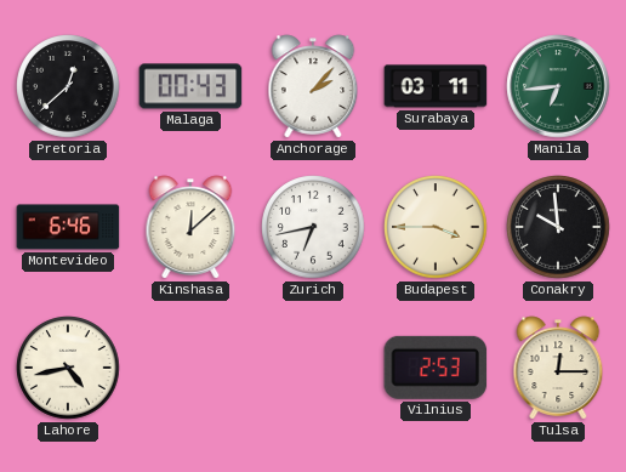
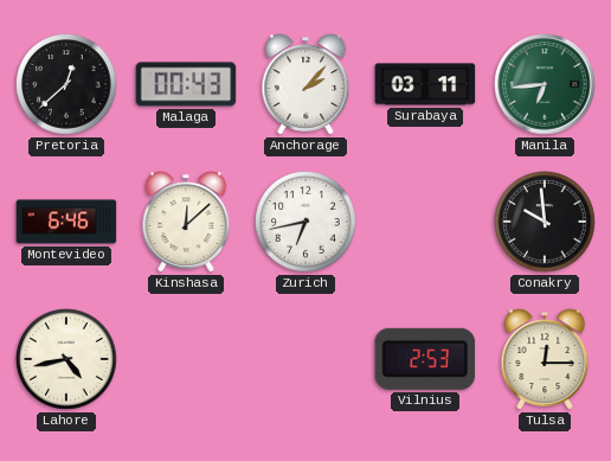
Budapest: 3:45 -> none
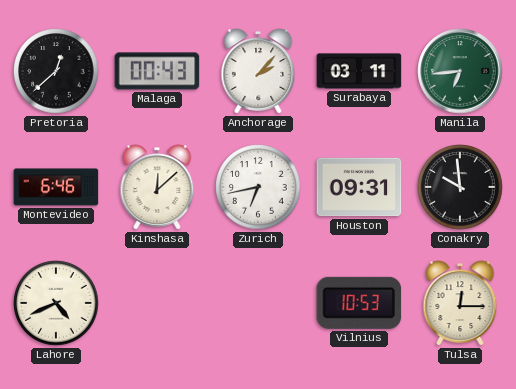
Houston: none -> 09:31
Lahore: 4:43 -> 4:41
Vilnius: 2:53 -> 10:53
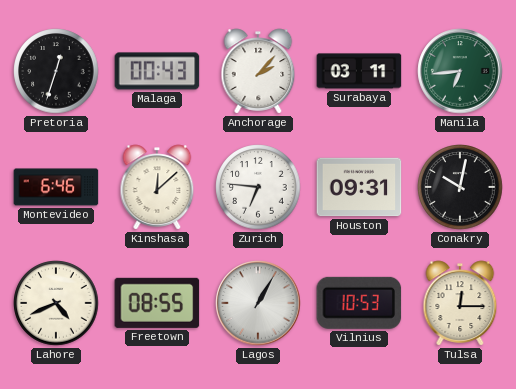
Pretoria: 12:38 -> 12:33
Zurich: 6:43 -> 6:46
Conakry: 9:59 -> 10:02
Freetown: none -> 08:55
Lagos: none -> 1:05
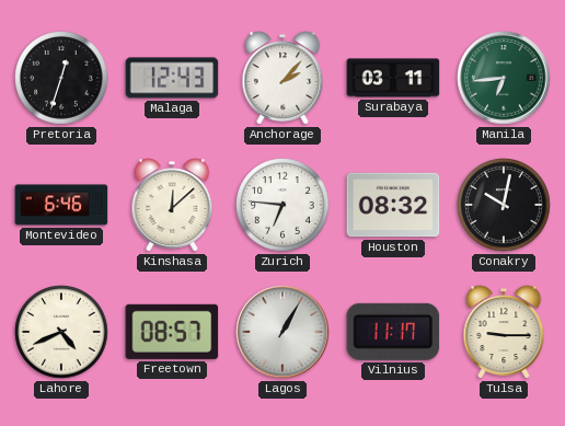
Malaga: 00:43 -> 12:43
Houston: 09:31 -> 08:32
Freetown: 08:55 -> 08:57
Vilnius: 10:53 -> 11:17
Tulsa: 12:15 -> 9:15
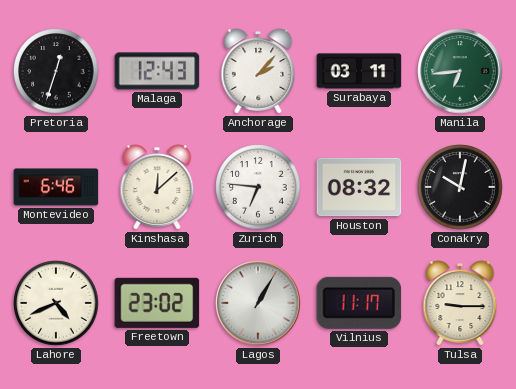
Freetown: 08:57 -> 23:02
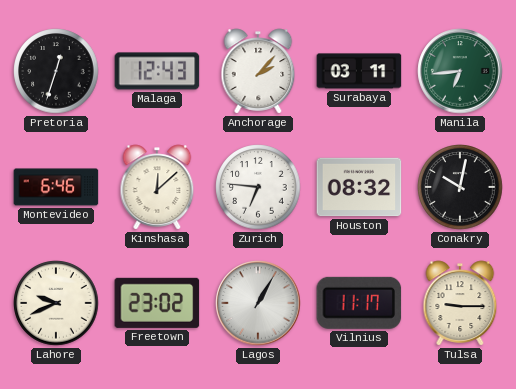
Lahore: 4:41 -> 9:41
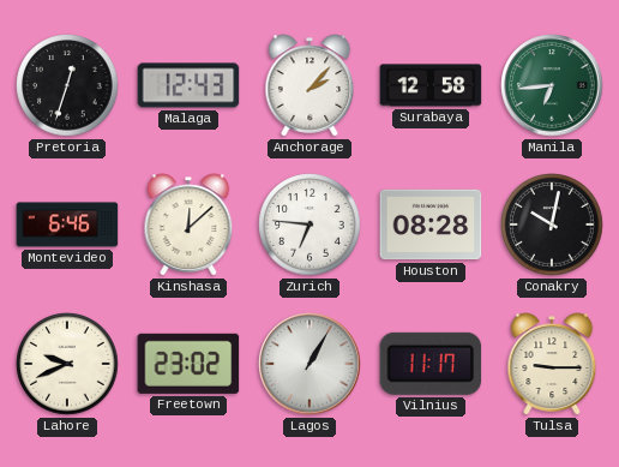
Surabaya: 03:11 -> 12:58
Houston: 08:32 -> 08:28
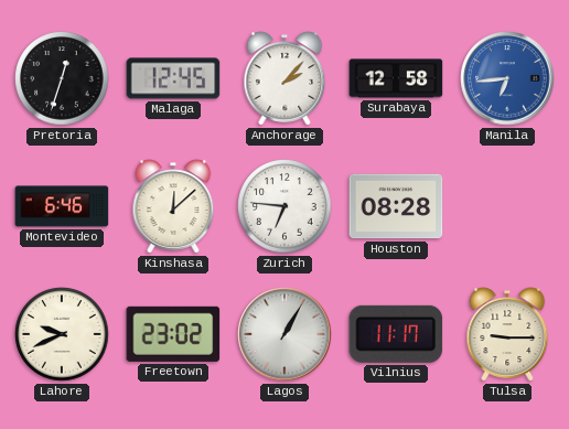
Malaga: 12:43 -> 12:45
Manila dial: green -> blue
Conakry: 10:02 -> none
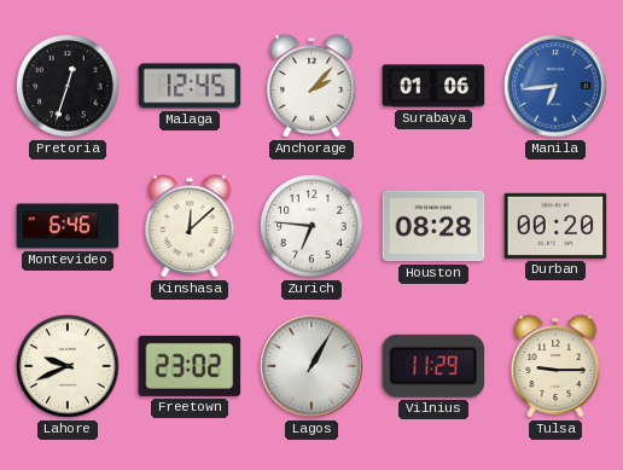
Surabaya: 12:58 -> 01:06
Durban: none -> 00:20
Vilnius: 11:17 -> 11:29
